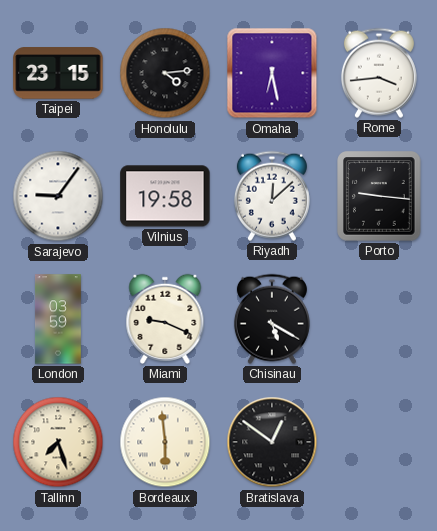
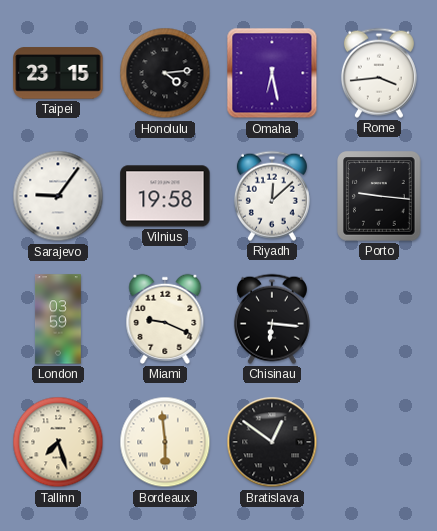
Chisinau: 5:20 -> 6:16
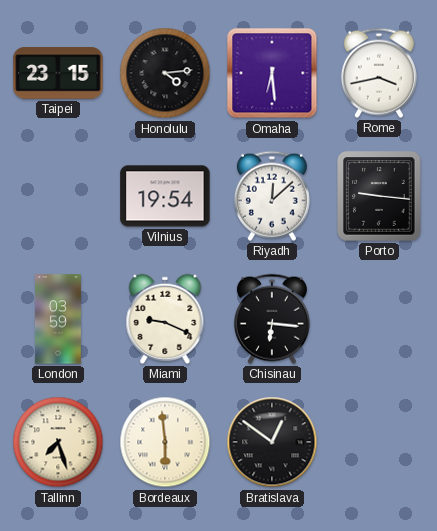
Omaha: 6:28 -> 6:29
Rome: 3:44 -> 3:43
Sarajevo: 9:06 -> none
Vilnius: 19:58 -> 19:54
